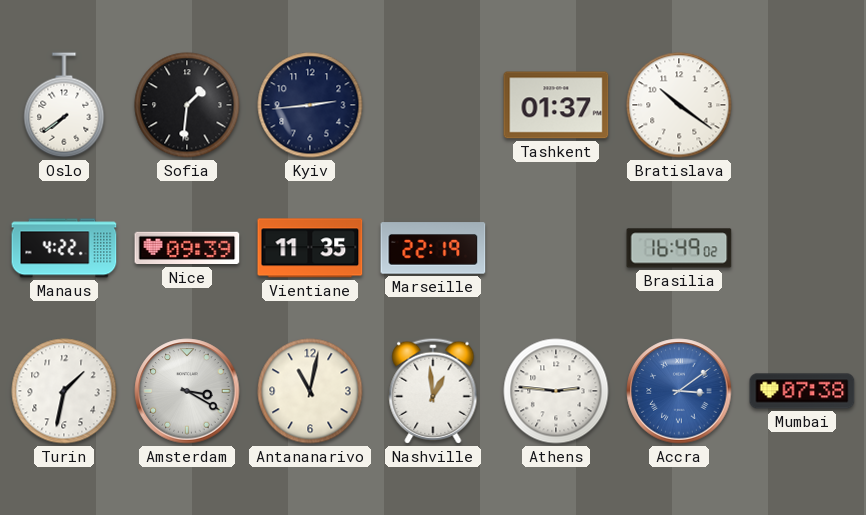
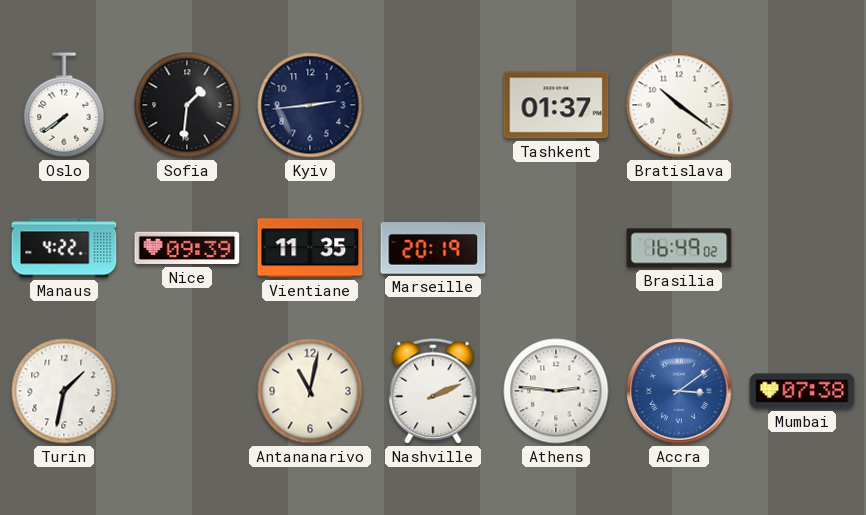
Marseille: 22:19 -> 20:19
Amsterdam: 3:20 -> none
Nashville: 12:59 -> 2:11
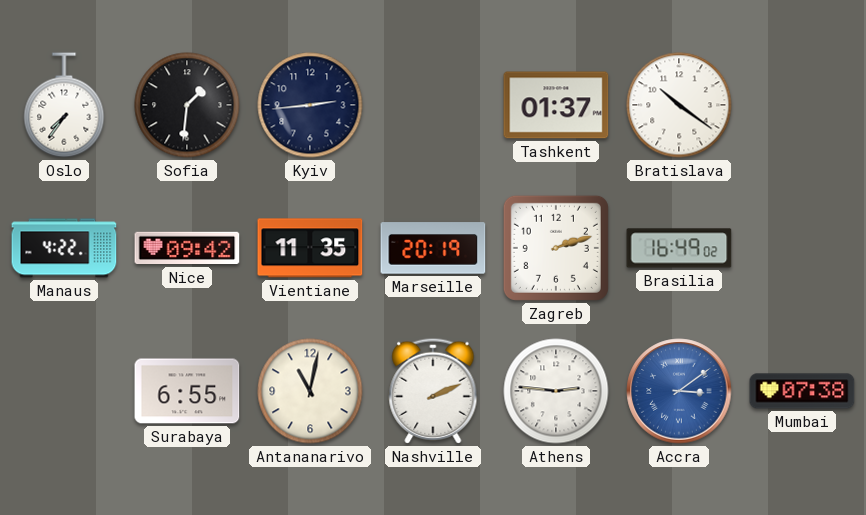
Oslo: 7:39 -> 7:36
Nice: 09:39 -> 09:42
Zagreb: none -> 2:12
Turin: 1:32 -> none
Surabaya: none -> 6:55
